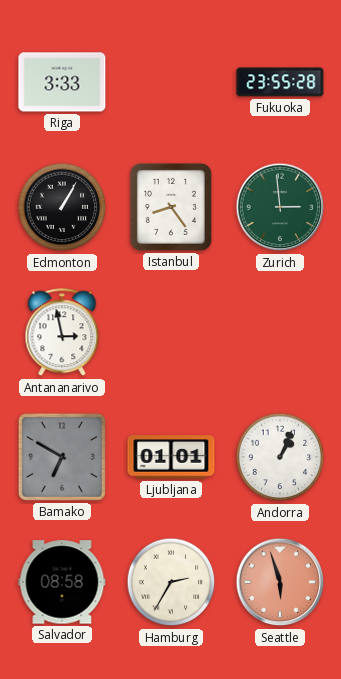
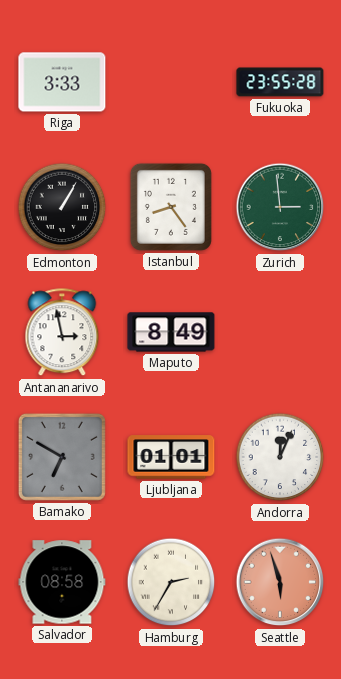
Maputo: none -> 8:49
Andorra: 1:04 -> 12:04
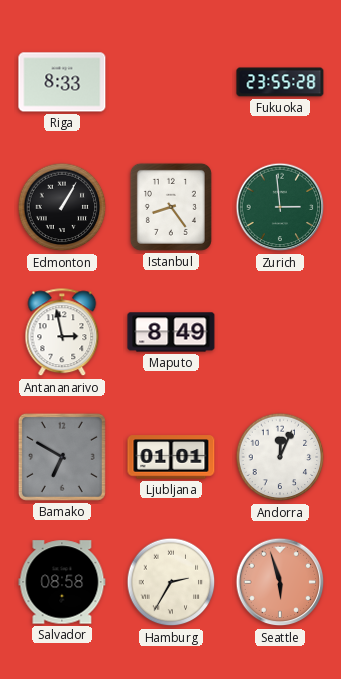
Riga: 3:33 -> 8:33
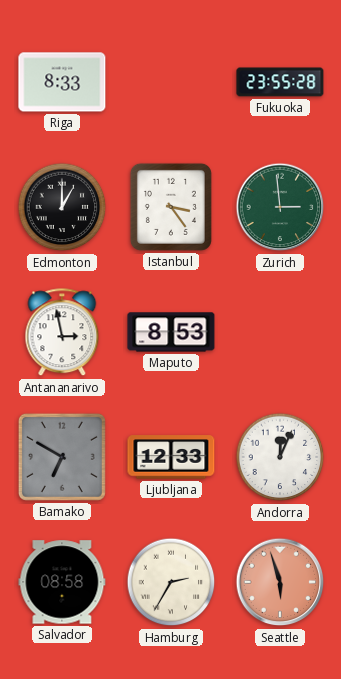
Edmonton: 1:05 -> 1:00
Istanbul: 8:24 -> 3:24
Maputo: 8:49 -> 8:53
Ljubljana: 01:01 -> 12:33
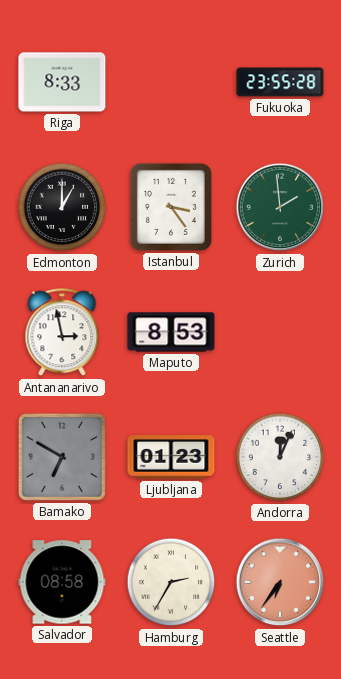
Zurich: 2:59 -> 1:59
Ljubljana: 12:33 -> 01:23
Seattle: 5:57 -> 6:36
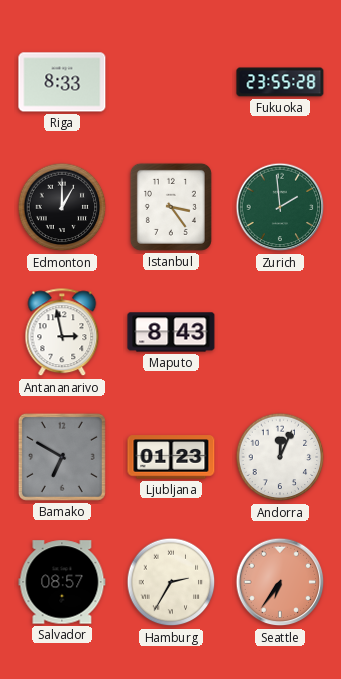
Maputo: 8:53 -> 8:43
Salvador: 08:58 -> 08:57
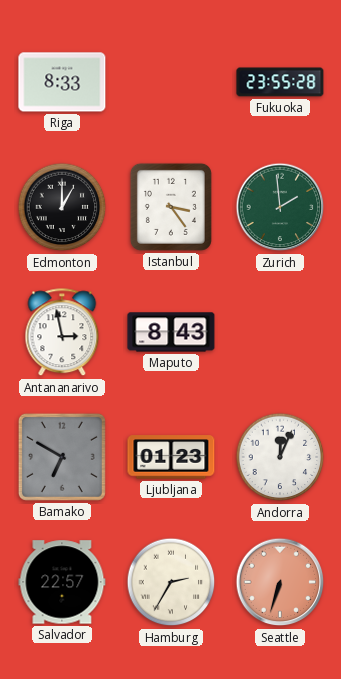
Salvador: 08:57 -> 22:57
Seattle: 6:36 -> 6:33
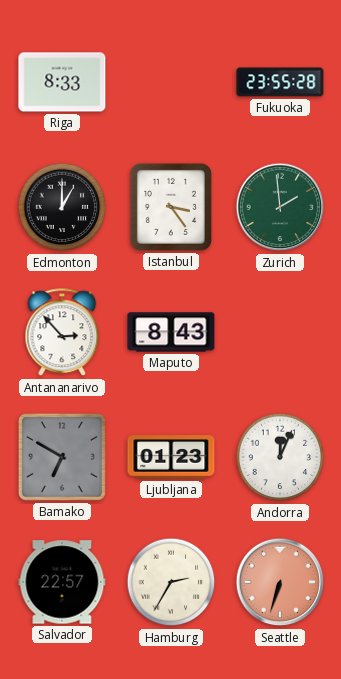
Antananarivo: 2:58 -> 2:53
